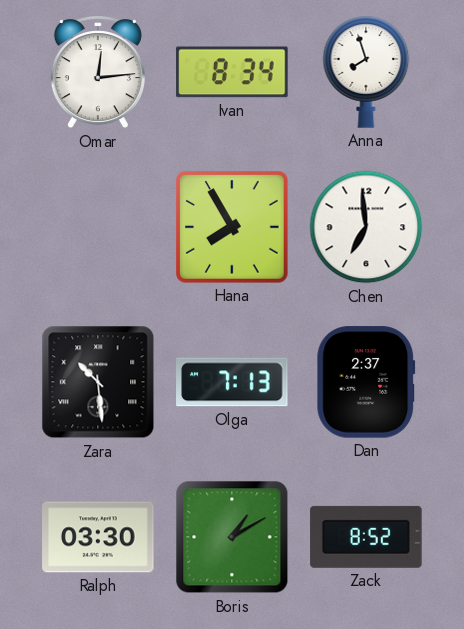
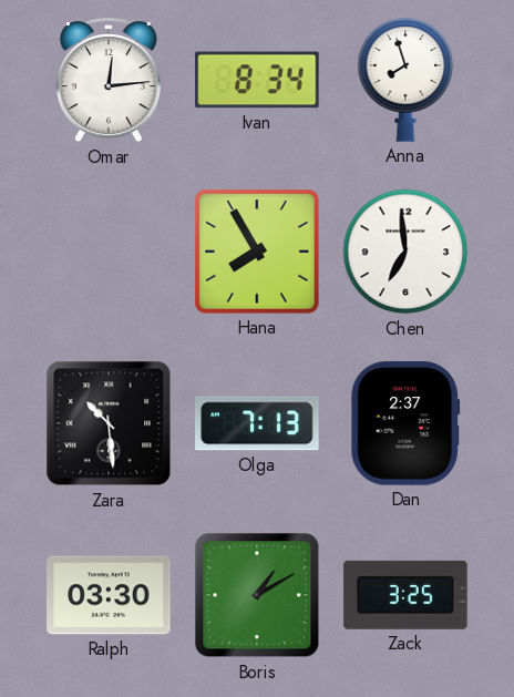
Zack: 8:52 -> 3:25
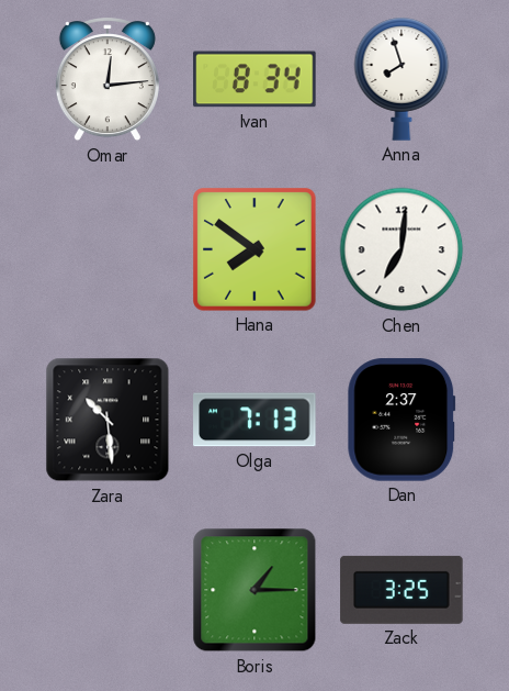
Hana: 7:55 -> 7:51
Chen: 6:59 -> 7:01
Ralph: 03:30 -> none
Boris: 1:10 -> 1:15
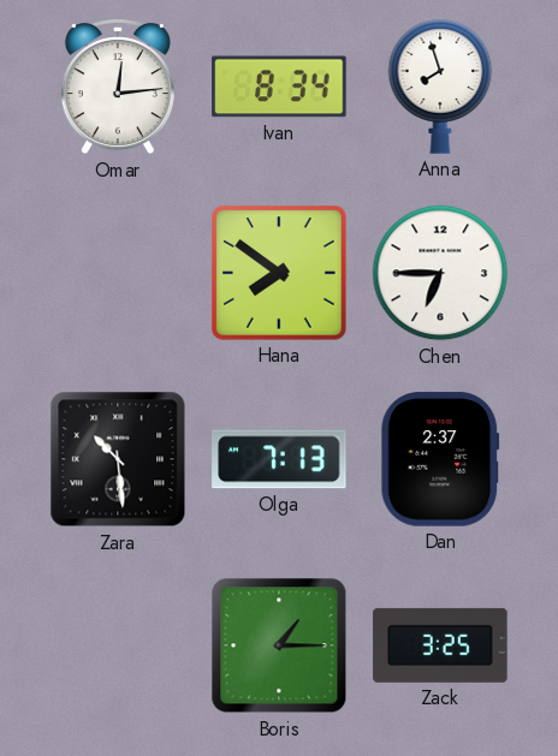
Chen: 7:01 -> 6:45
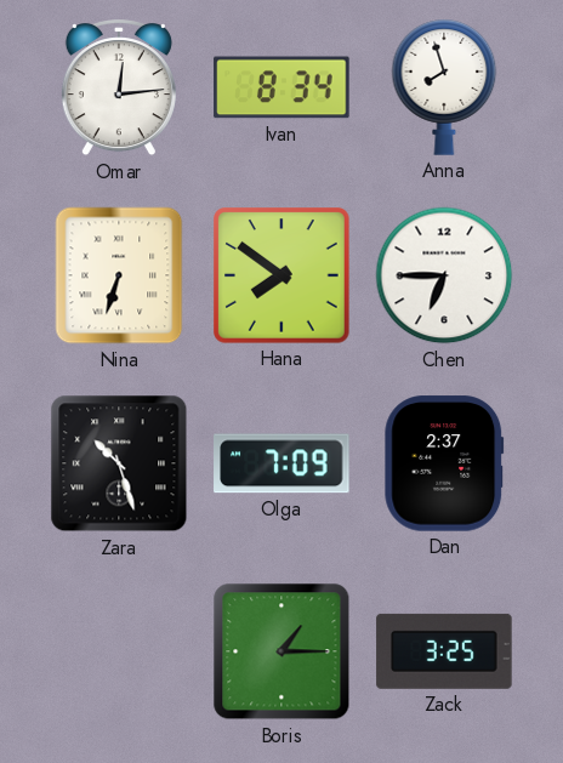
Nina: none -> 6:33
Zara: 10:29 -> 10:27
Olga: 7:13 -> 7:09
